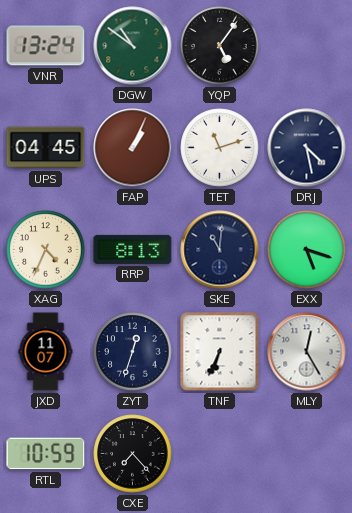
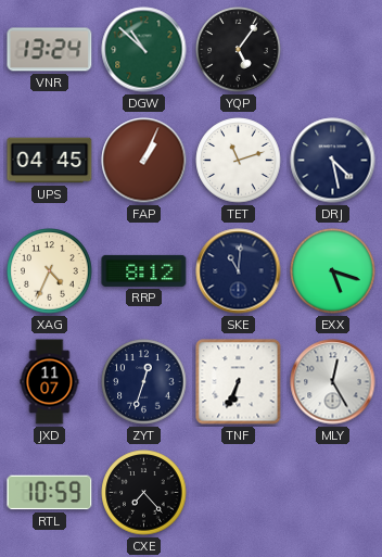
DGW: 10:51 -> 10:52
RRP: 8:13 -> 8:12
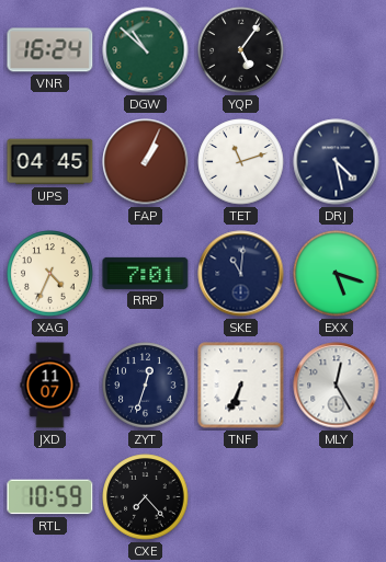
VNR: 13:24 -> 16:24
RRP: 8:12 -> 7:01
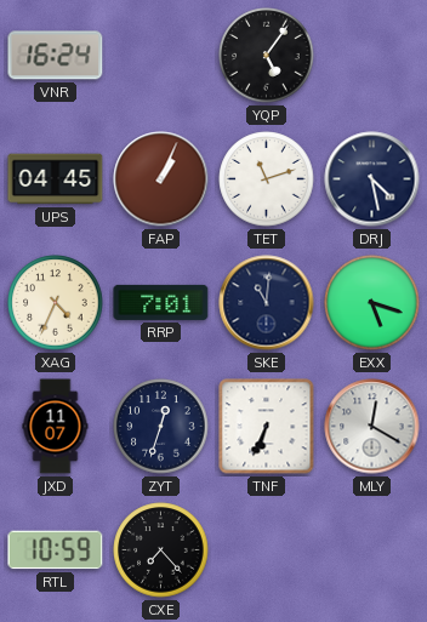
DGW: 10:52 -> none
MLY: 12:25 -> 12:20
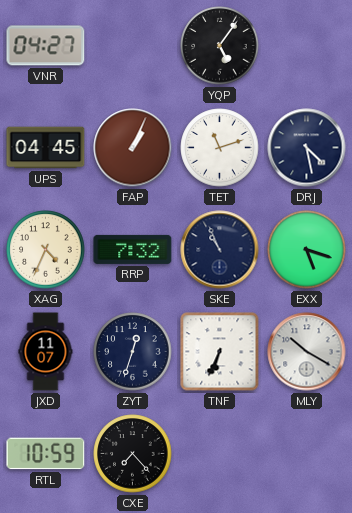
VNR: 16:24 -> 04:27
RRP: 7:01 -> 7:32
SKE: 11:01 -> 10:56
MLY: 12:20 -> 10:20
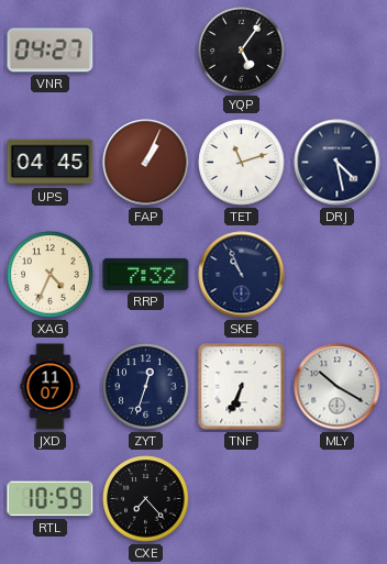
EXX: 5:18 -> none
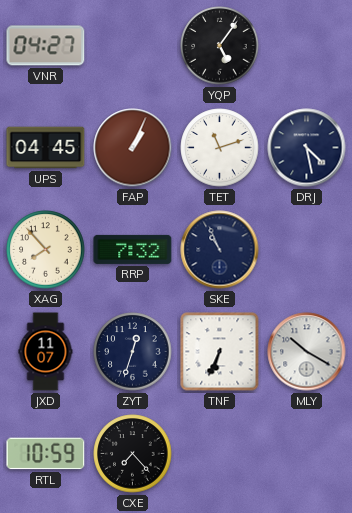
XAG: 4:34 -> 7:53
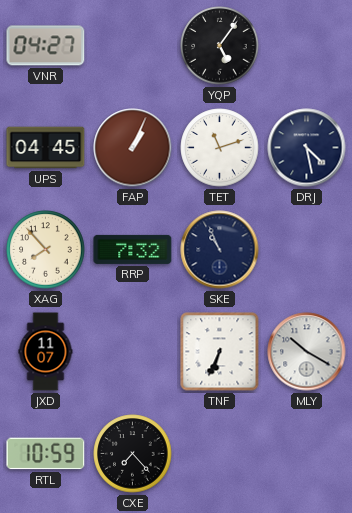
ZYT: 12:33 -> none
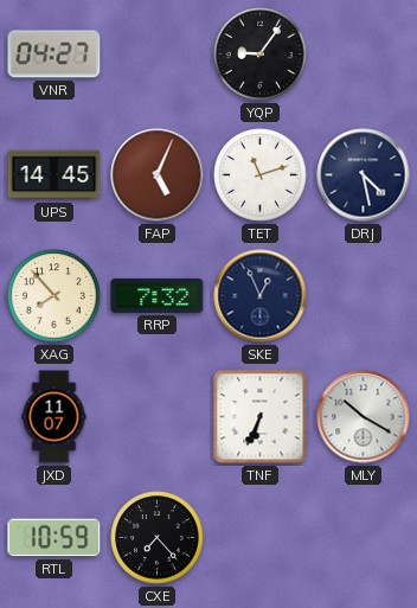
YQP: 5:06 -> 9:06
UPS: 04:45 -> 14:45
FAP: 1:04 -> 5:04
SKE: 10:56 -> 12:56
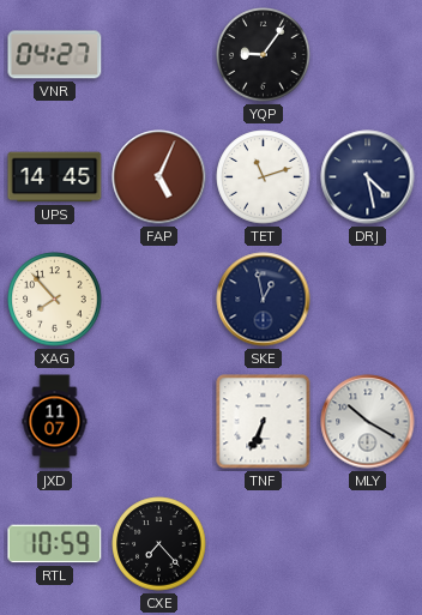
RRP: 7:32 -> none
SKE: 12:56 -> 12:58
